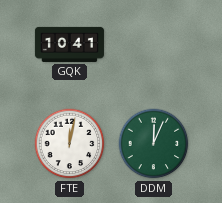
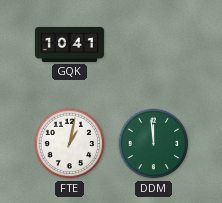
FTE: 12:02 -> 1:02
DDM: 12:04 -> 11:59
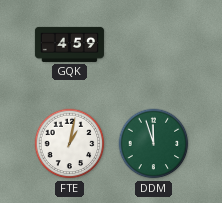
GQK: 10:41 -> 4:59
DDM: 11:59 -> 11:57
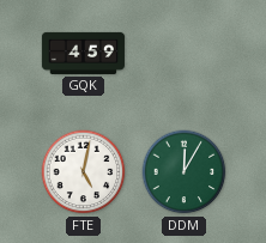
FTE: 1:02 -> 5:02
DDM: 11:57 -> 12:05
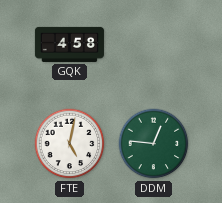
GQK: 4:59 -> 4:58
DDM: 12:05 -> 12:46
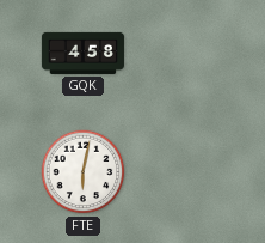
FTE: 5:02 -> 6:02
DDM: 12:46 -> none
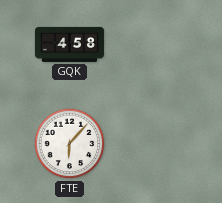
FTE: 6:02 -> 6:07
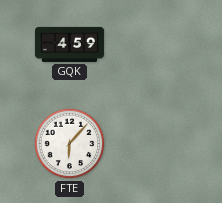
GQK: 4:58 -> 4:59
